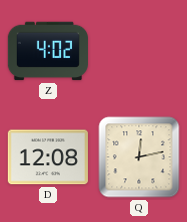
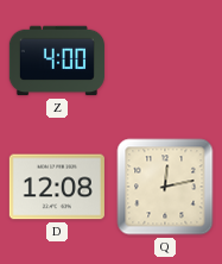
Z: 4:02 -> 4:00
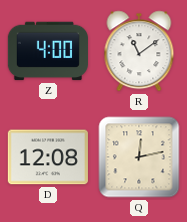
R: none -> 11:09
